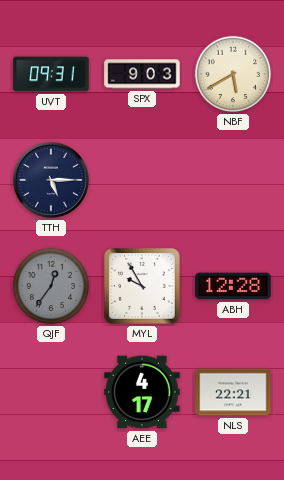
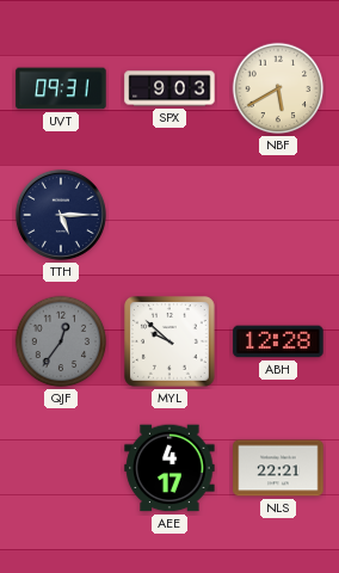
MYL: 9:55 -> 9:52
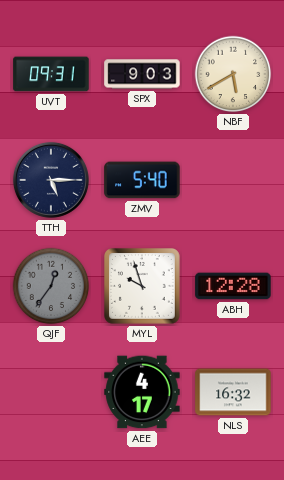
ZMV: none -> 5:40
MYL: 9:52 -> 9:57
NLS: 22:21 -> 16:32
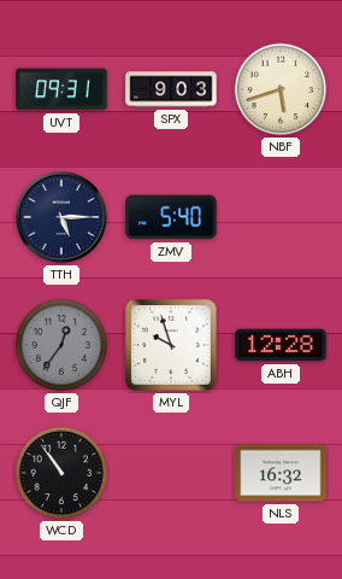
NBF: 5:40 -> 5:42
WCD: none -> 10:54
AEE: 4:17 -> none
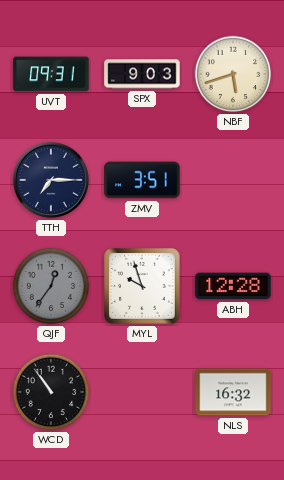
TTH: 5:15 -> 7:15
ZMV: 5:40 -> 3:51
